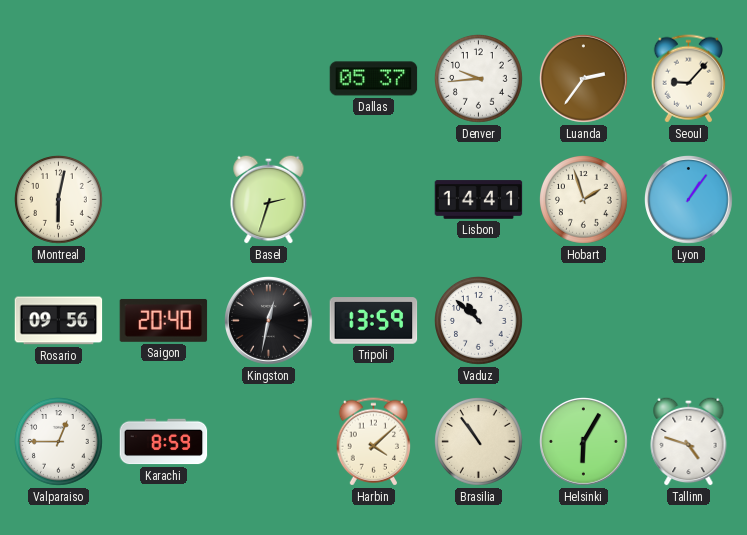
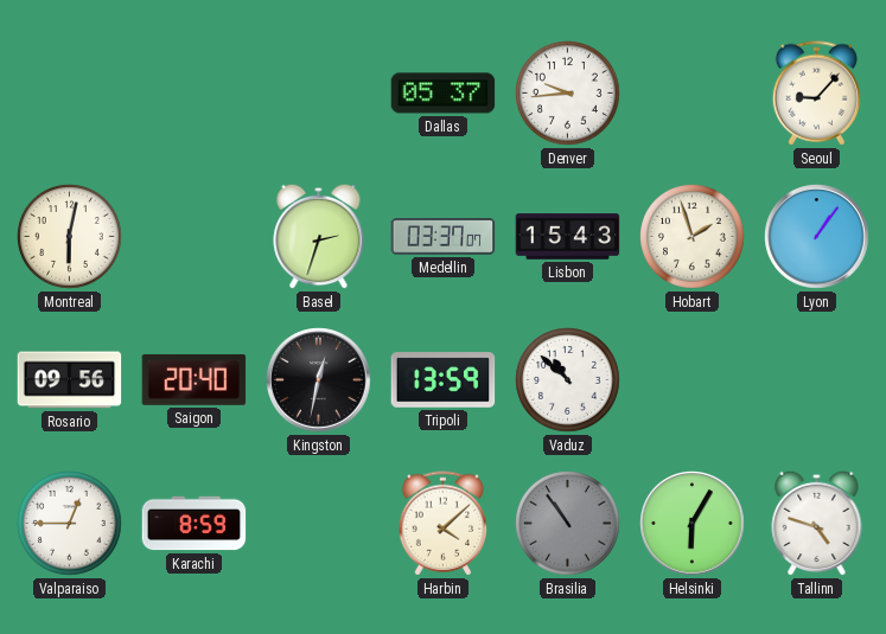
Luanda: 2:36 -> none
Medellin: none -> 03:37
Lisbon: 14:41 -> 15:43
Brasilia dial: cream -> grey
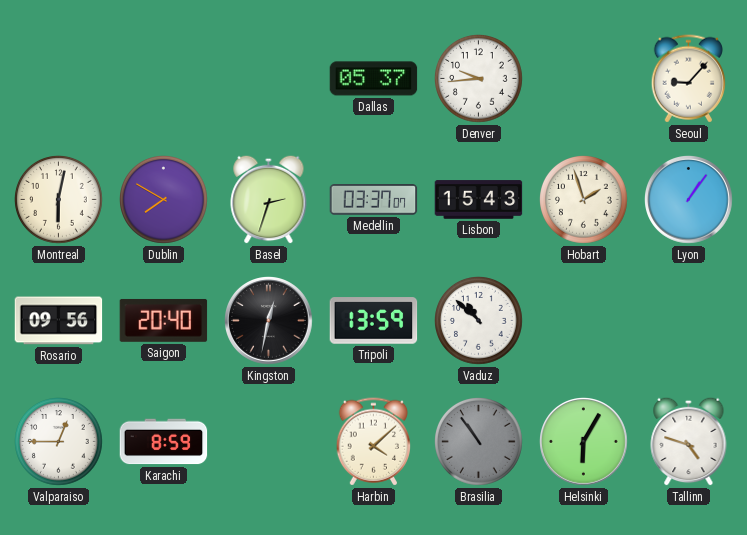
Dublin: none -> 7:50
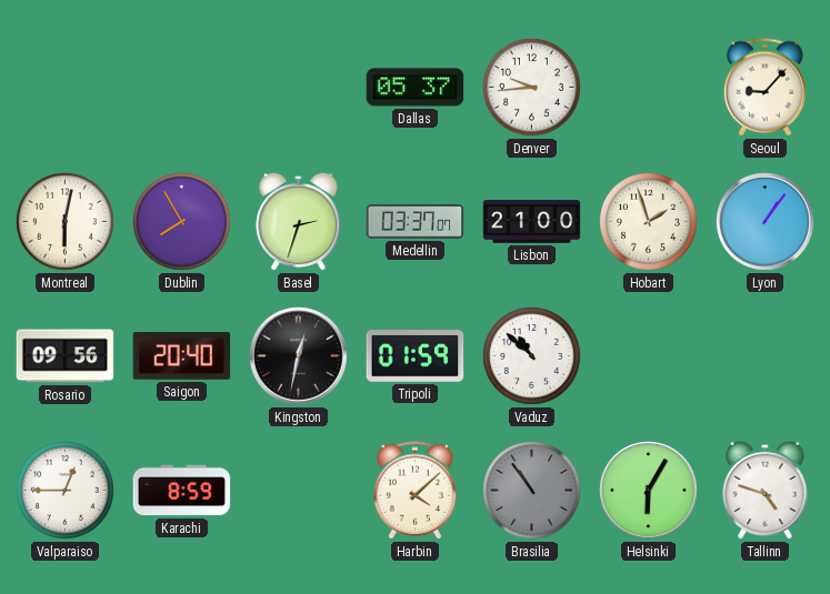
Dublin: 7:50 -> 7:55
Lisbon: 15:43 -> 21:00
Tripoli: 13:59 -> 01:59
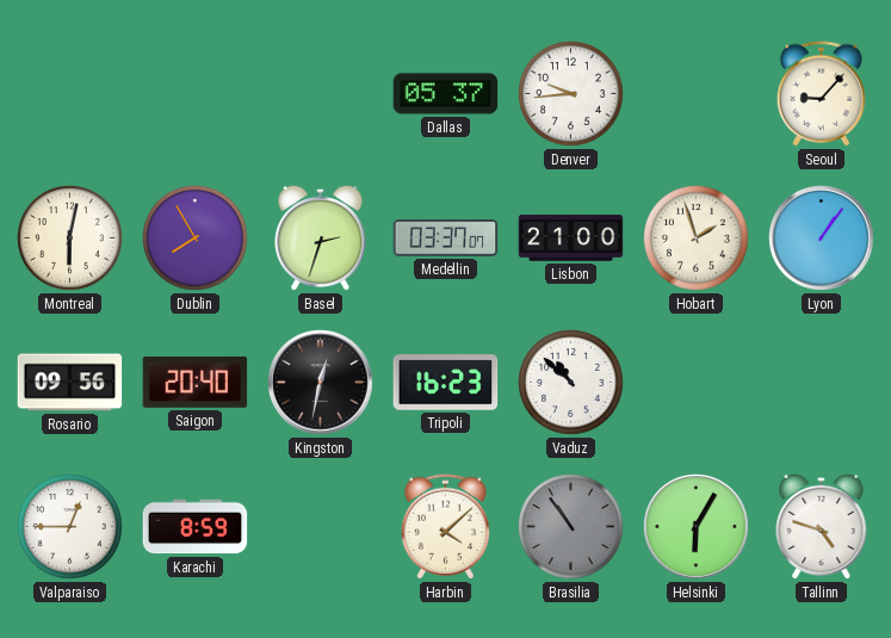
Tripoli: 01:59 -> 16:23
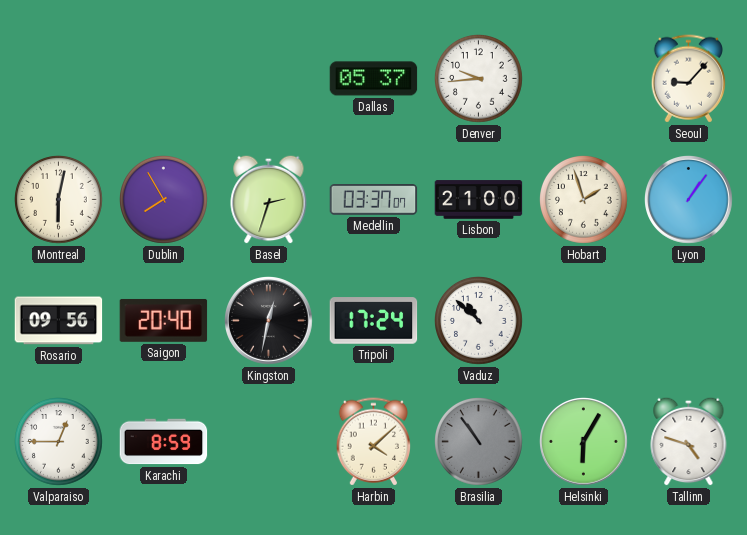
Tripoli: 16:23 -> 17:24
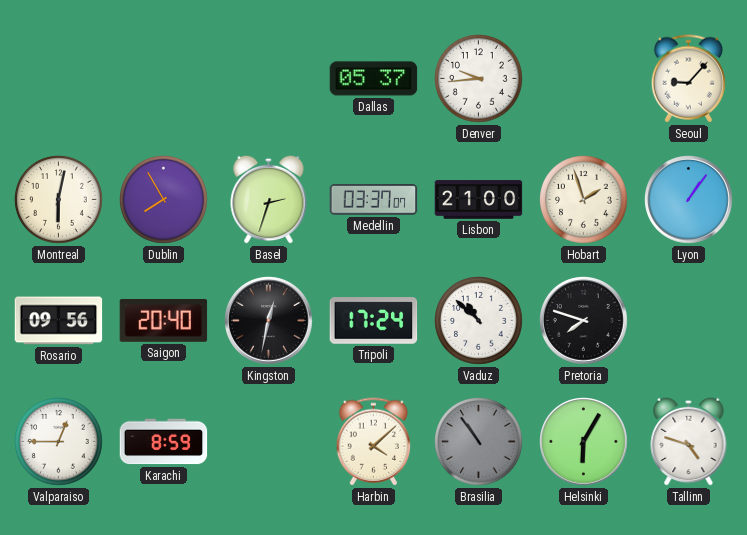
Pretoria: none -> 7:48
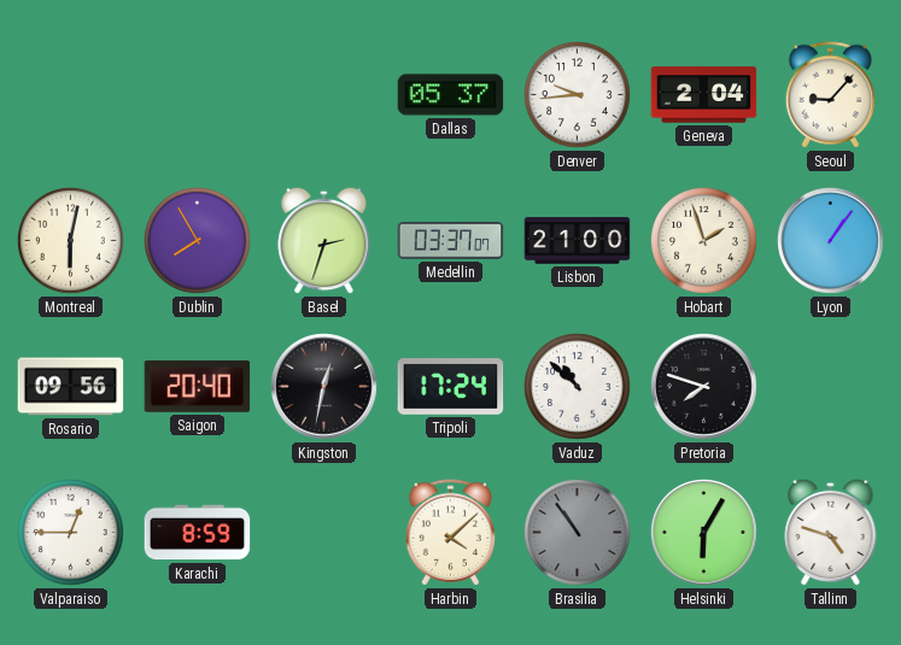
Geneva: none -> 2:04
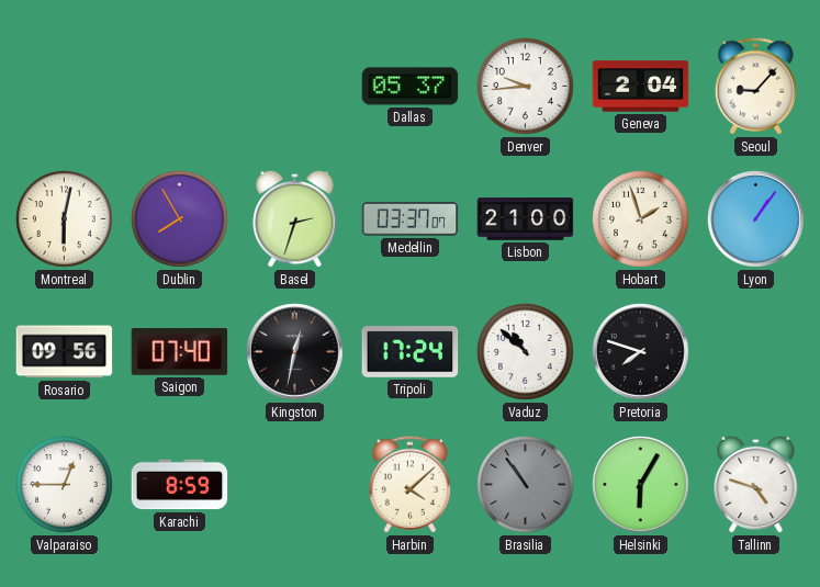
Saigon: 20:40 -> 07:40
